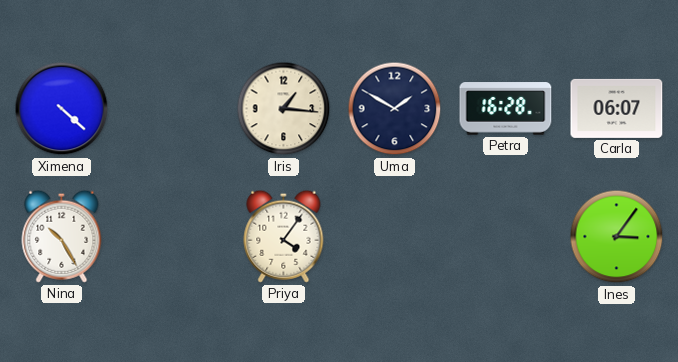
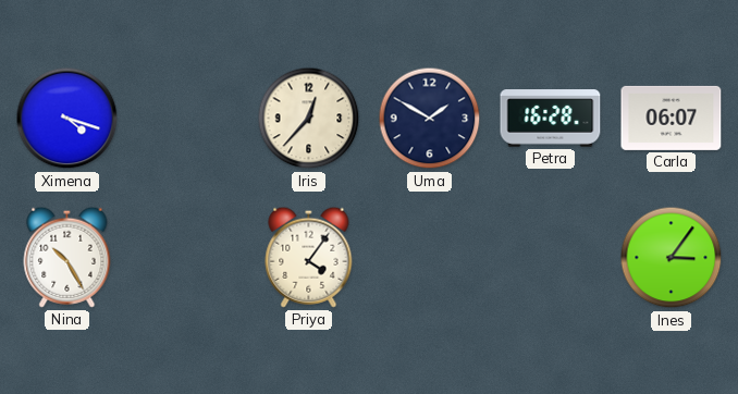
Ximena: 4:22 -> 4:18
Iris: 1:16 -> 12:37
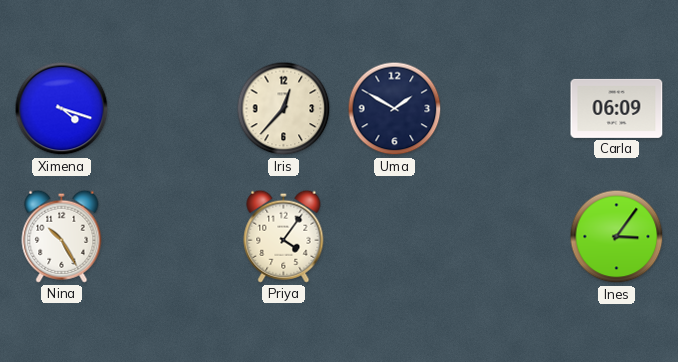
Petra: 16:28 -> none
Carla: 06:07 -> 06:09
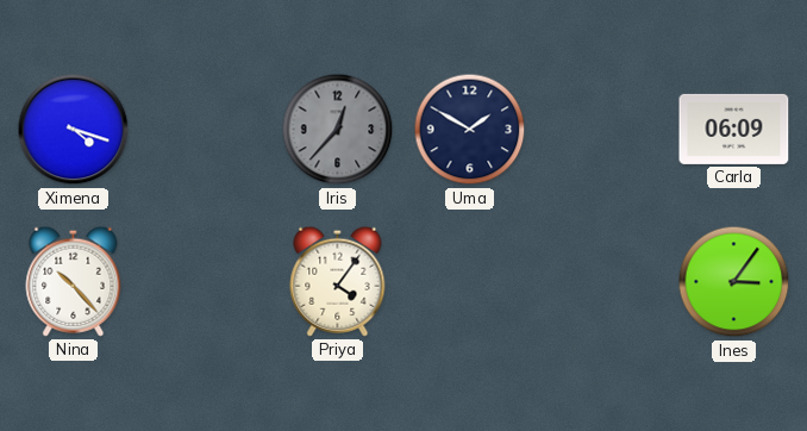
Iris dial: cream -> grey
Nina: 10:25 -> 10:23
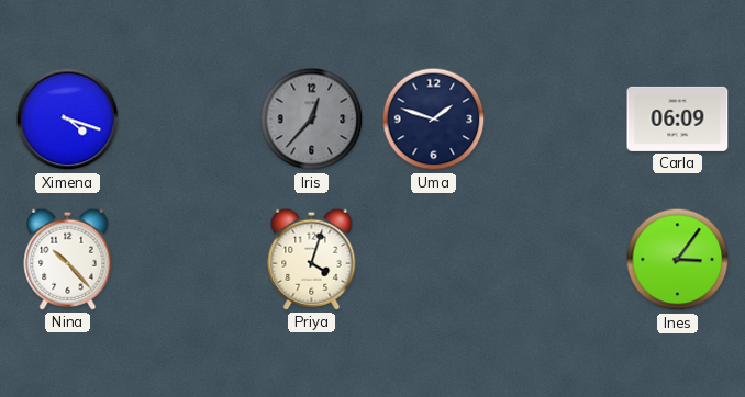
Uma: 1:50 -> 1:48
Priya: 4:06 -> 4:03
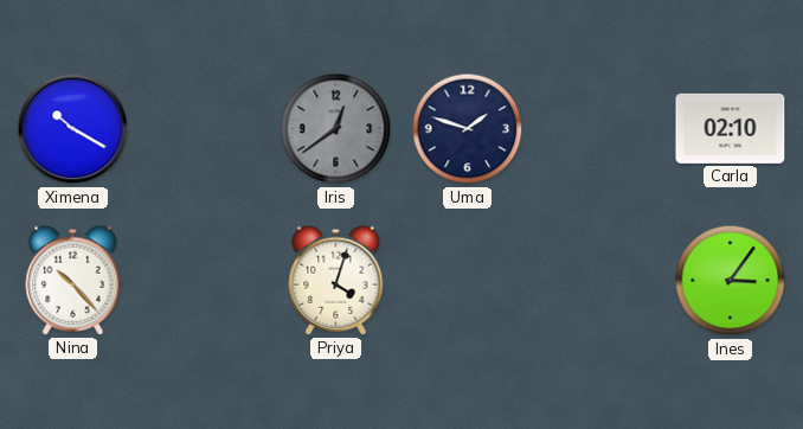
Ximena: 4:18 -> 10:20
Iris: 12:37 -> 12:39
Carla: 06:09 -> 02:10
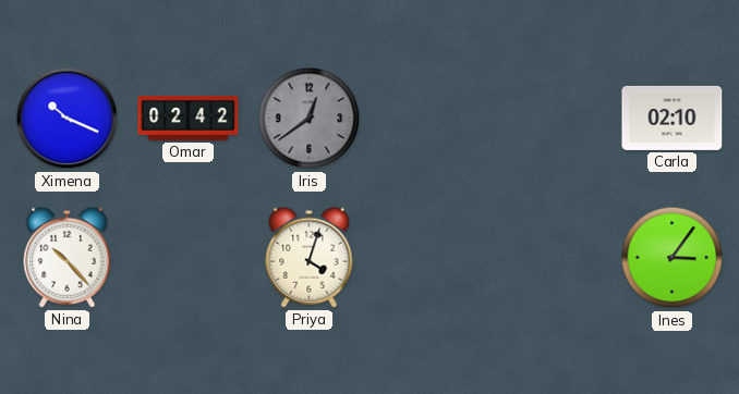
Ximena: 10:20 -> 10:19
Omar: none -> 02:42
Uma: 1:48 -> none
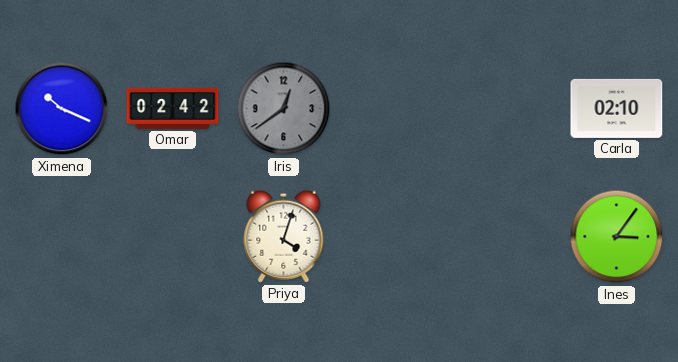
Nina: 10:23 -> none
